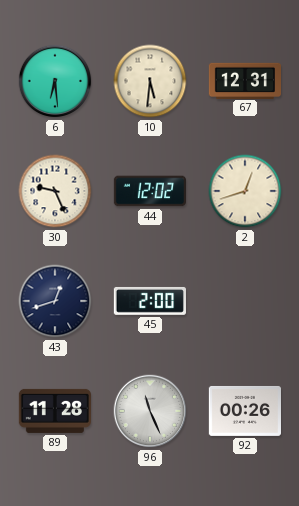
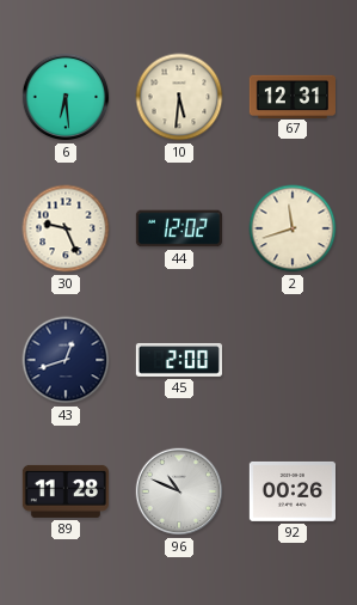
2: 12:42 -> 11:42
96: 11:26 -> 10:49
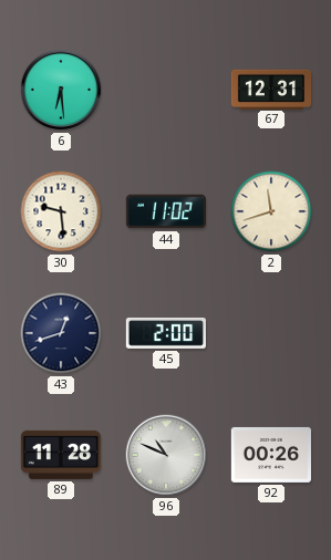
10: 5:31 -> none
30: 9:26 -> 9:29
44: 12:02 -> 11:02
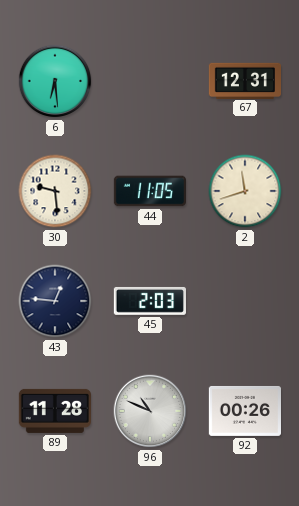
44: 11:02 -> 11:05
43: 12:42 -> 12:46
45: 2:00 -> 2:03
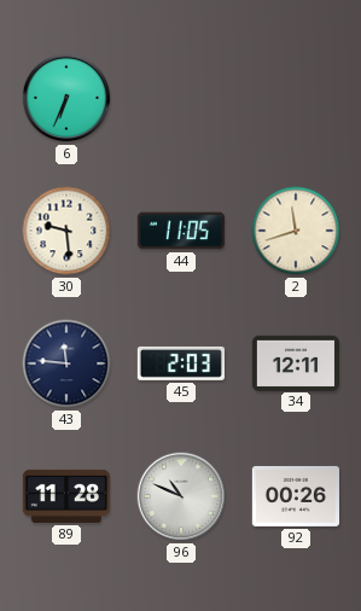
6: 6:29 -> 6:34
67: 12:31 -> none
43: 12:46 -> 11:46
34: none -> 12:11
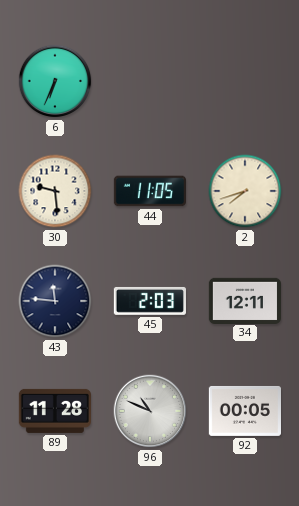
2: 11:42 -> 7:42
92: 00:26 -> 00:05
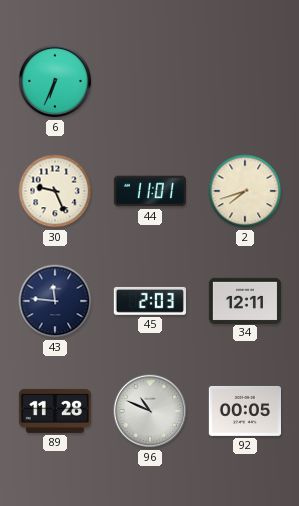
30: 9:29 -> 9:26
44: 11:05 -> 11:01
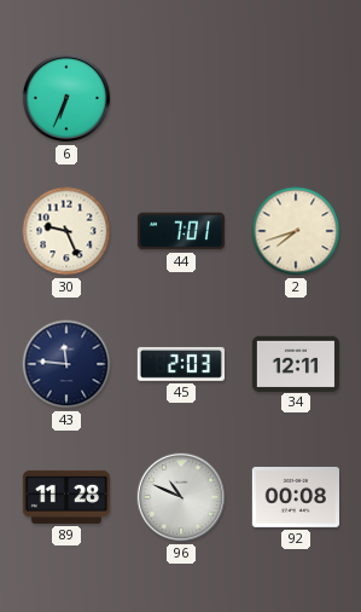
44: 11:01 -> 7:01
92: 00:05 -> 00:08
